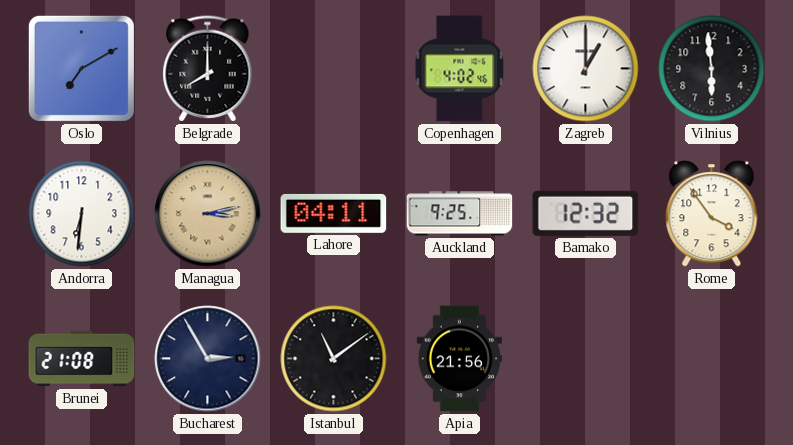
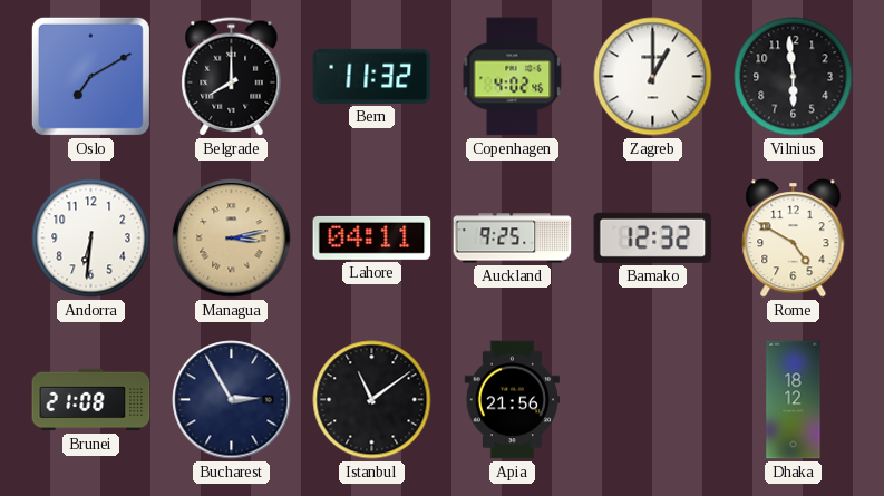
Bern: none -> 11:32
Rome: 3:54 -> 4:50
Dhaka: none -> 18:12
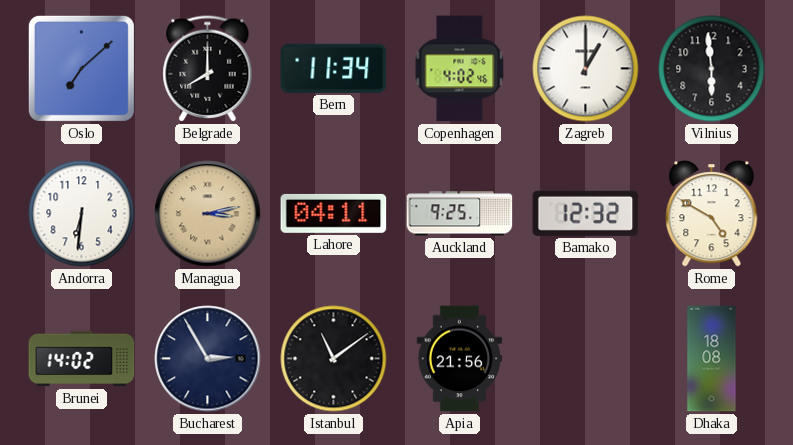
Oslo: 7:10 -> 7:08
Bern: 11:32 -> 11:34
Brunei: 21:08 -> 14:02
Dhaka: 18:12 -> 18:08
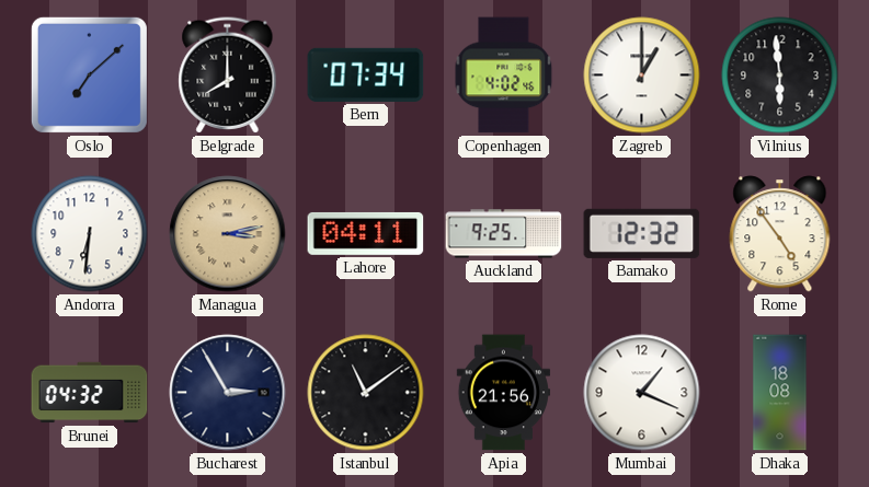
Bern: 11:34 -> 07:34
Rome: 4:50 -> 4:54
Brunei: 14:02 -> 04:32
Mumbai: none -> 1:19
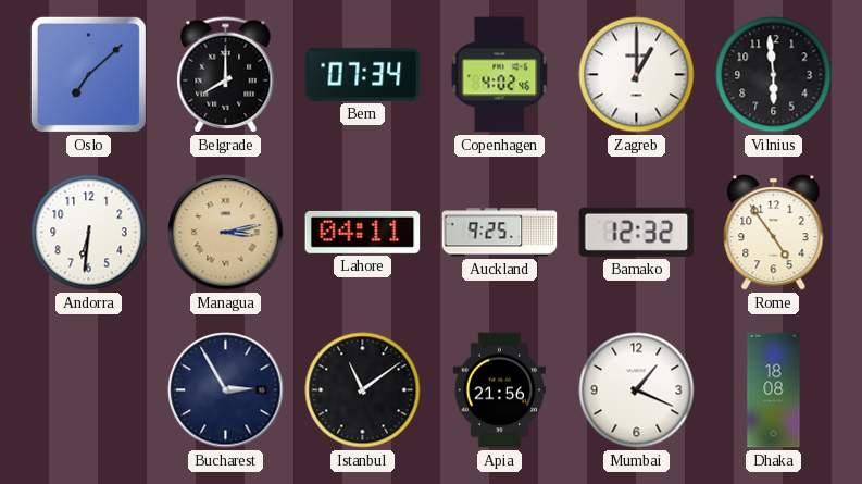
Brunei: 04:32 -> none
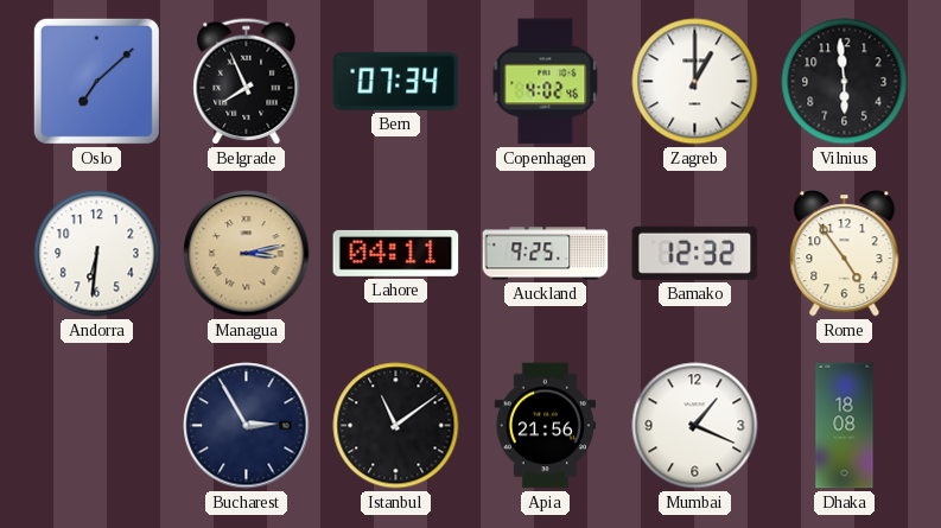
Belgrade: 8:00 -> 7:56
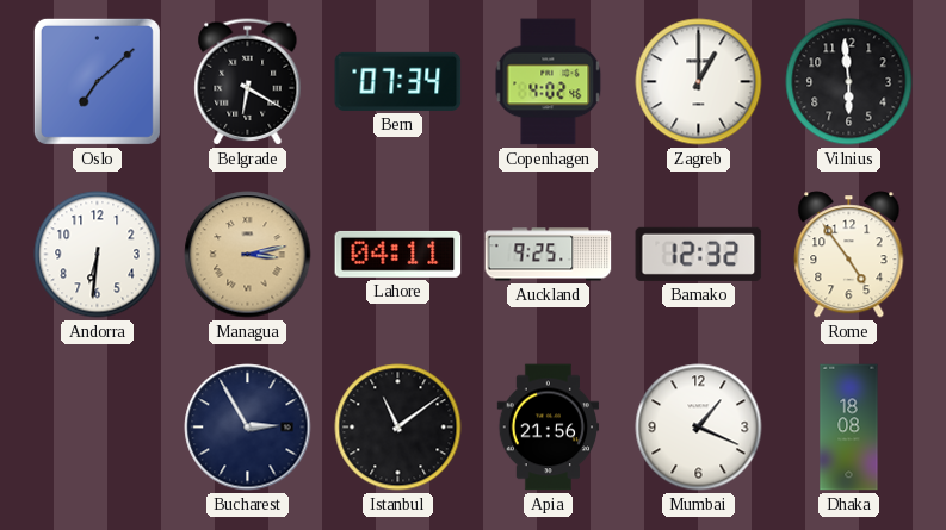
Belgrade: 7:56 -> 6:20
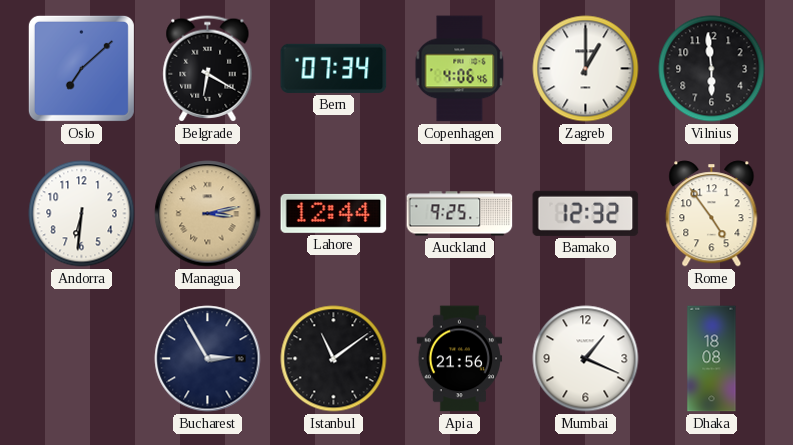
Copenhagen: 4:02 -> 4:06
Lahore: 04:11 -> 12:44
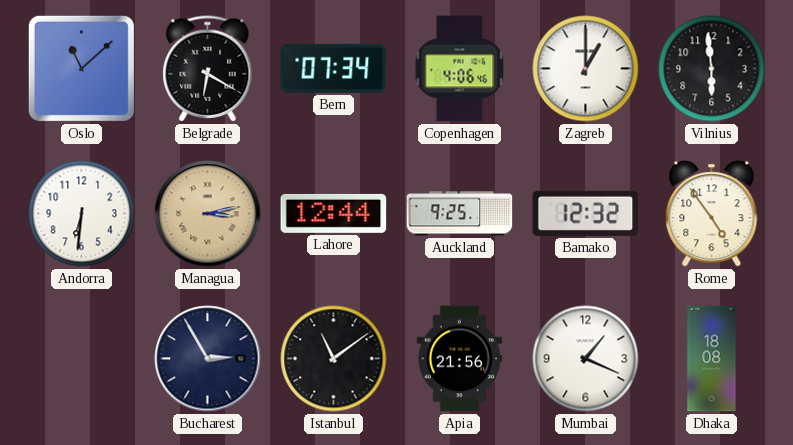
Oslo: 7:08 -> 11:08
